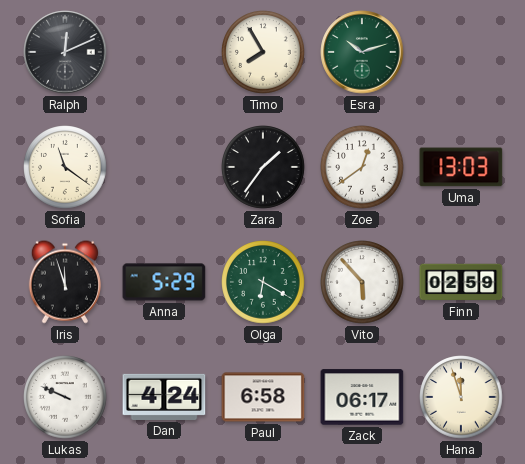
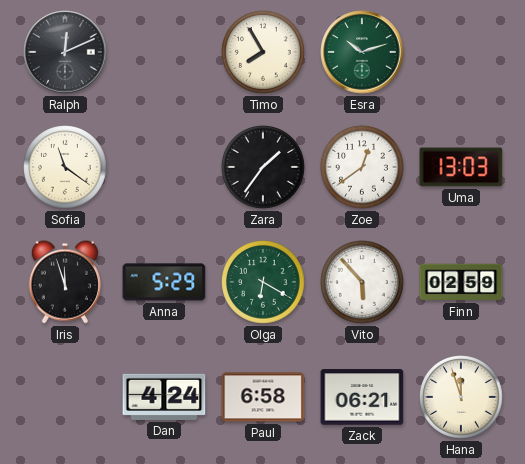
Lukas: 9:49 -> none
Zack: 06:17 -> 06:21
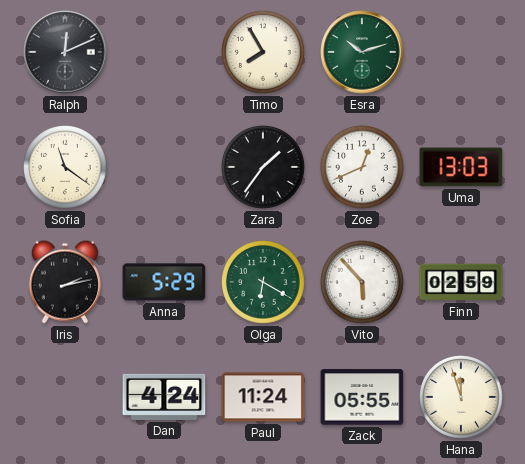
Zoe: 12:39 -> 12:41
Iris: 11:57 -> 2:13
Paul: 6:58 -> 11:24
Zack: 06:21 -> 05:55
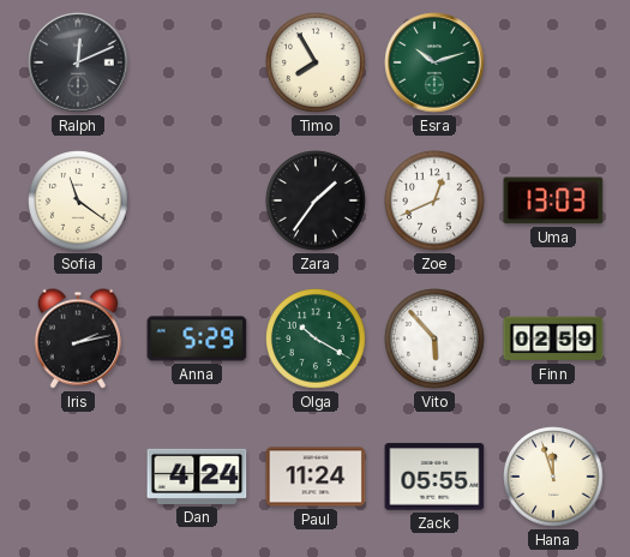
Olga: 6:20 -> 10:20
